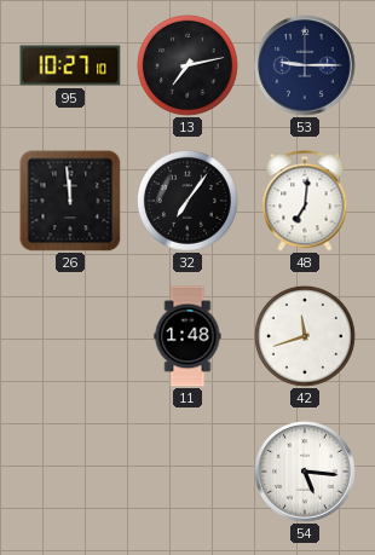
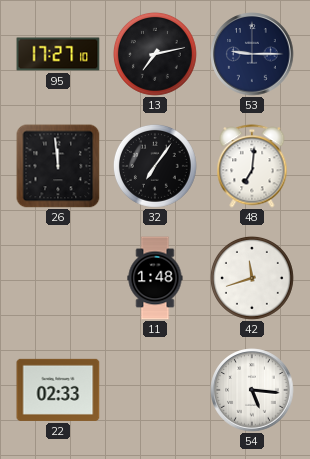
95: 10:27 -> 17:27
22: none -> 02:33
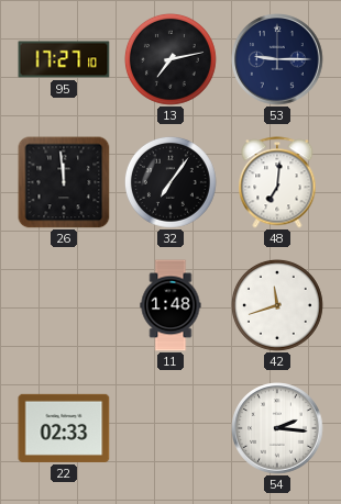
54: 5:16 -> 2:16
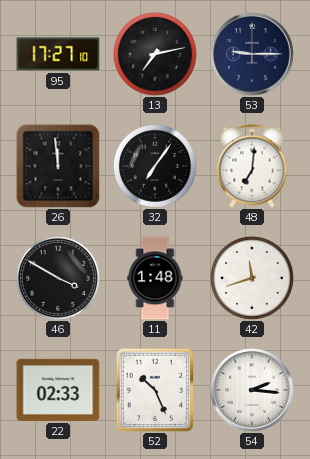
46: none -> 3:50
52: none -> 10:26
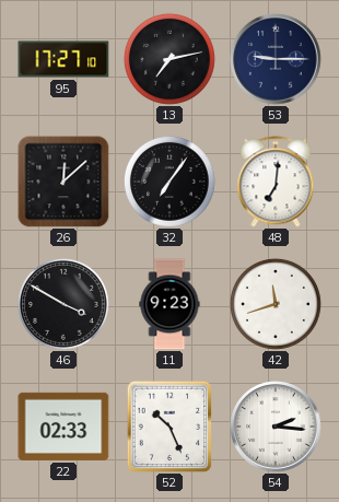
26: 11:59 -> 12:08
11: 1:48 -> 9:23
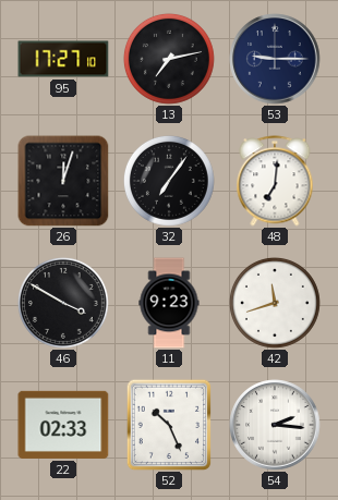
26: 12:08 -> 12:03
